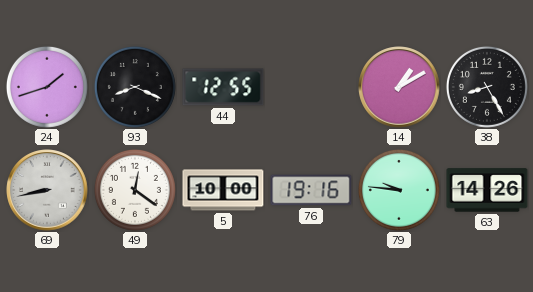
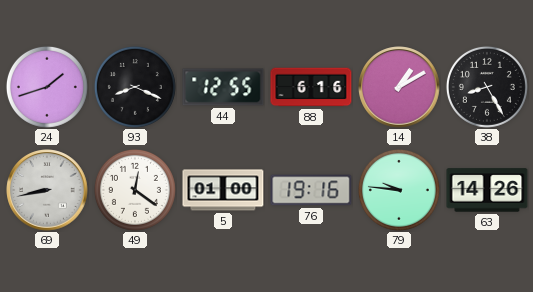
88: none -> 6:16
5: 10:00 -> 01:00
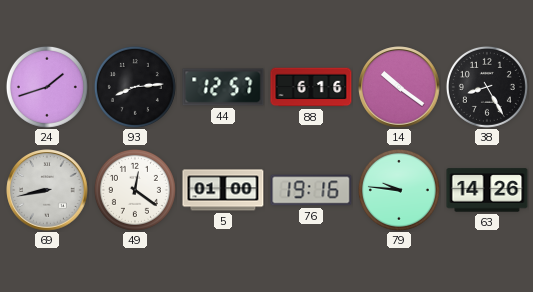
93: 8:19 -> 8:14
44: 12:55 -> 12:57
14: 1:10 -> 10:21
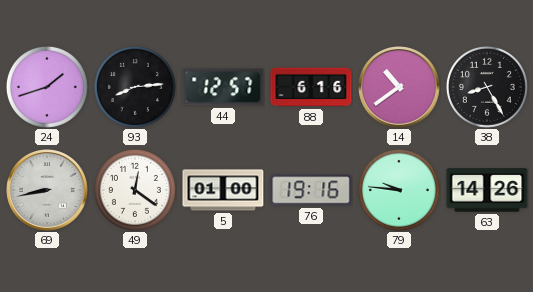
14: 10:21 -> 10:39
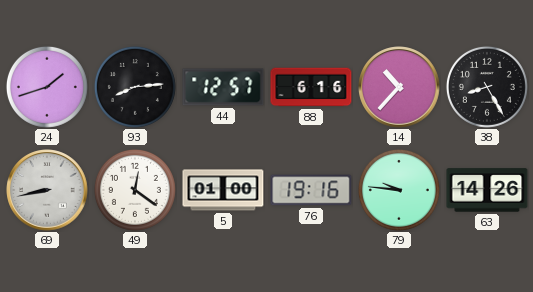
14: 10:39 -> 10:37
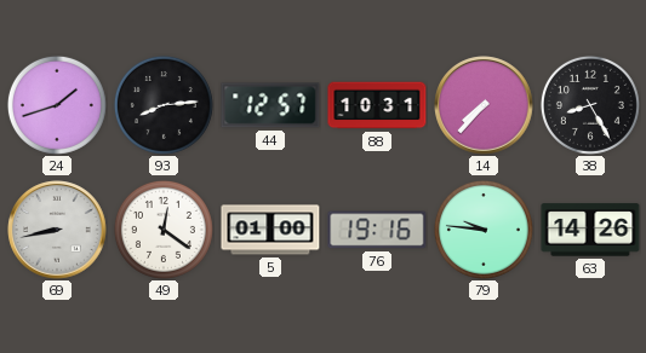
88: 6:16 -> 10:31
14: 10:37 -> 7:37
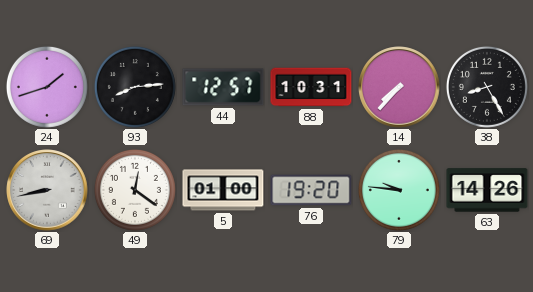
76: 19:16 -> 19:20
